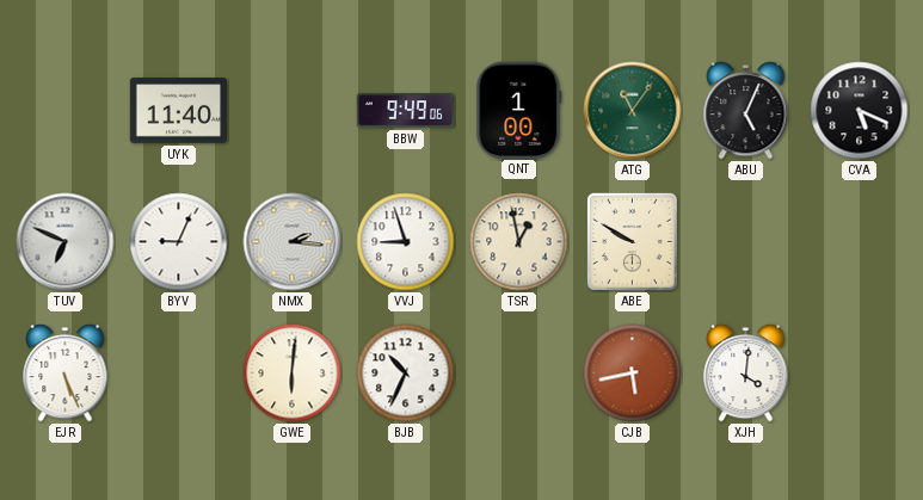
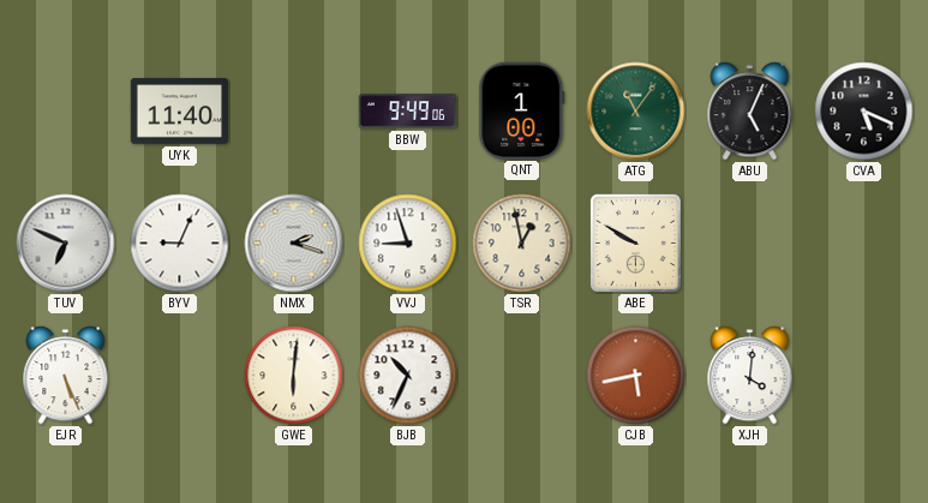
NMX: 2:16 -> 2:18
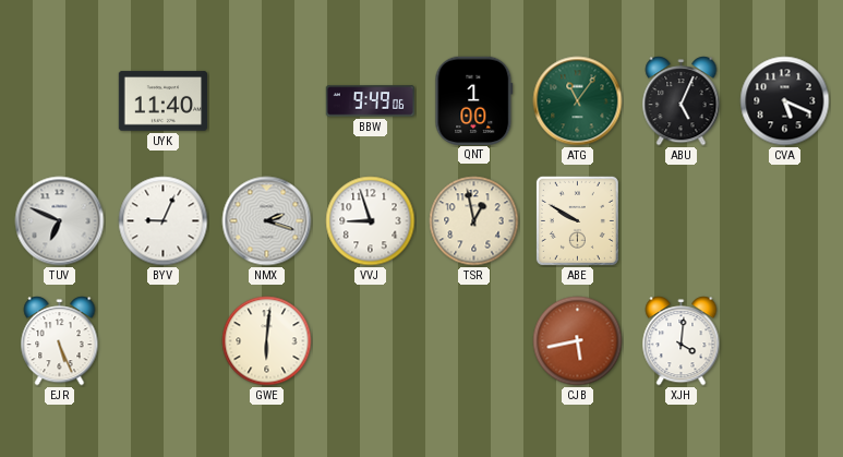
BJB: 10:34 -> none
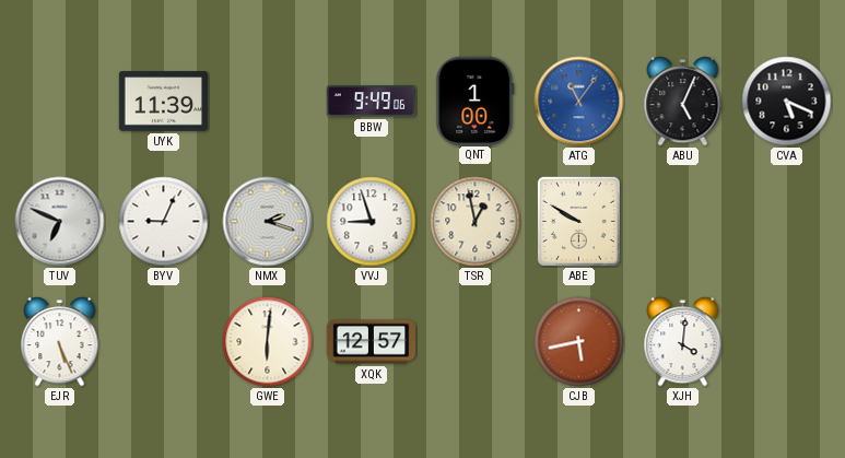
UYK: 11:40 -> 11:39
ATG dial: green -> blue
XQK: none -> 12:57
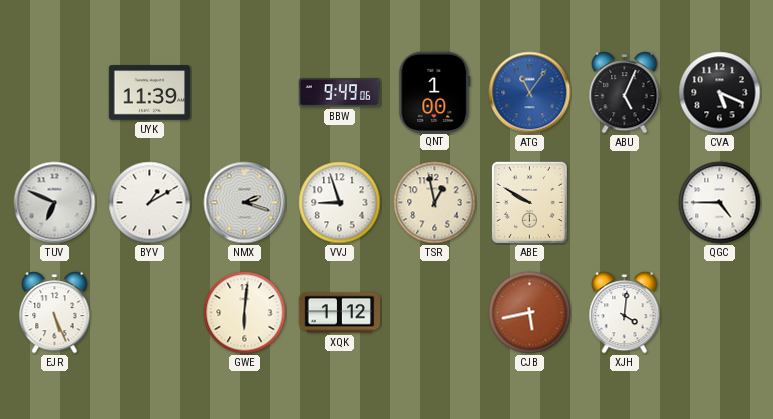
BYV: 9:04 -> 1:10
QGC: none -> 4:45
XQK: 12:57 -> 1:12
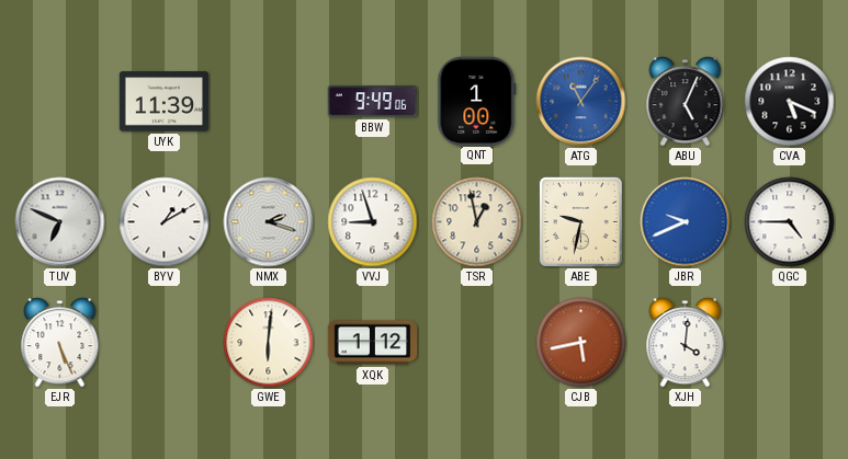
ABE: 9:50 -> 9:32
JBR: none -> 9:41
